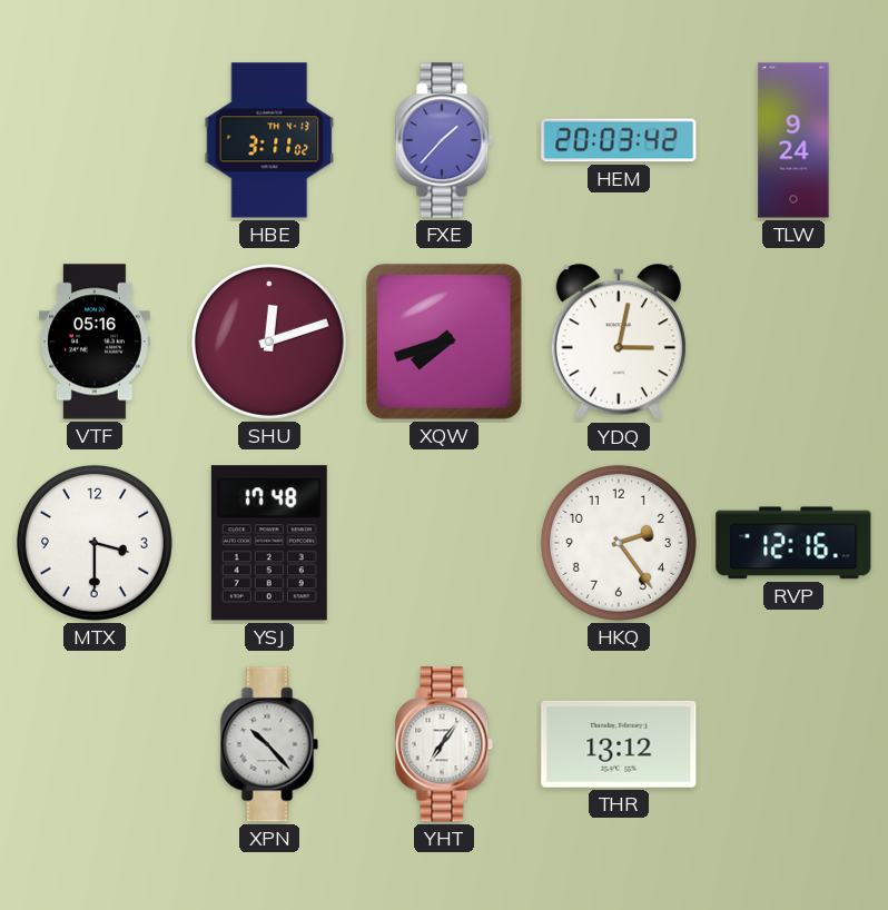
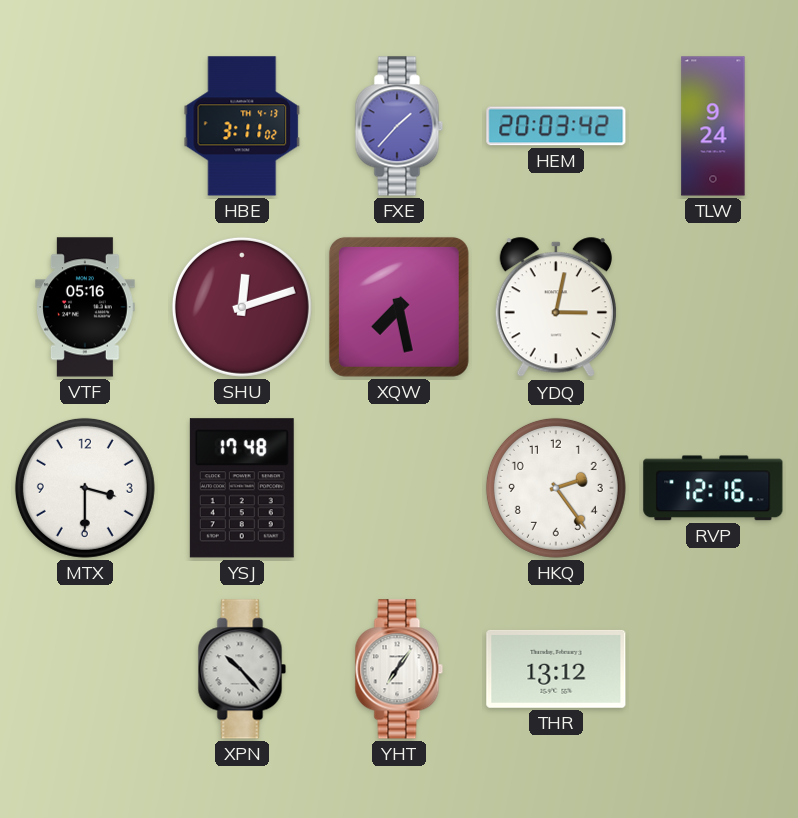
XQW: 7:42 -> 7:28
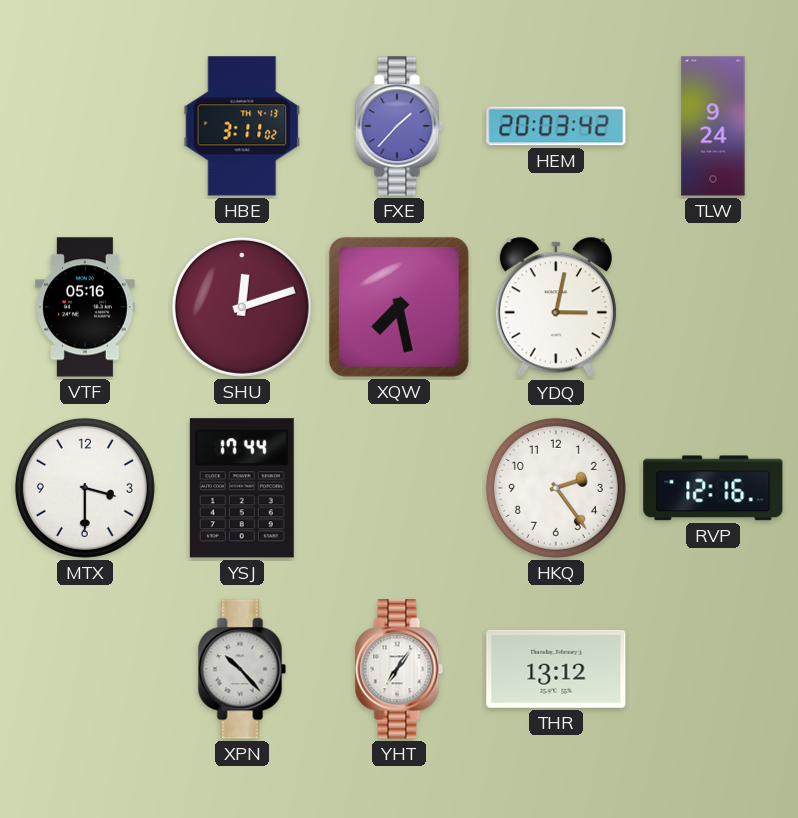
YSJ: 17:48 -> 17:44
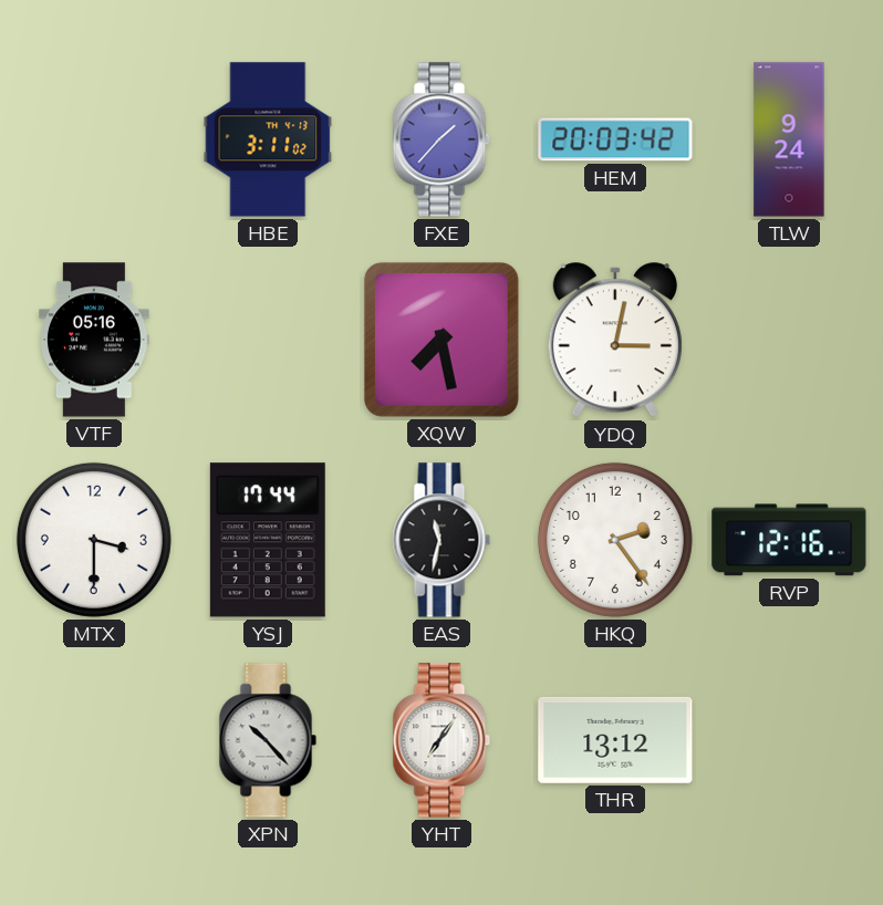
SHU: 12:12 -> none
EAS: none -> 11:32
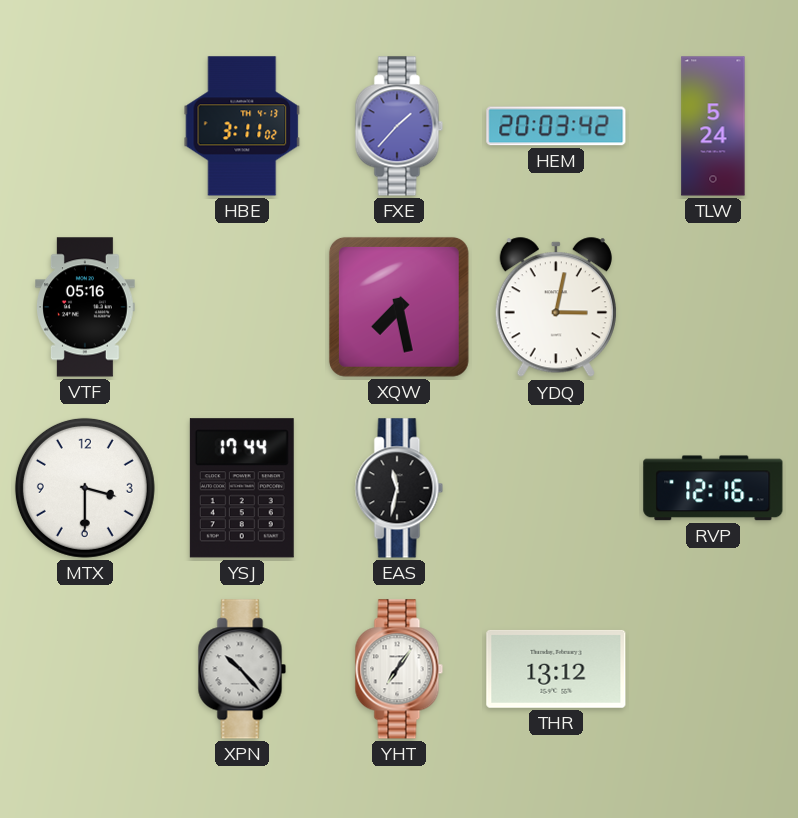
TLW: 9:24 -> 5:24
HKQ: 2:24 -> none
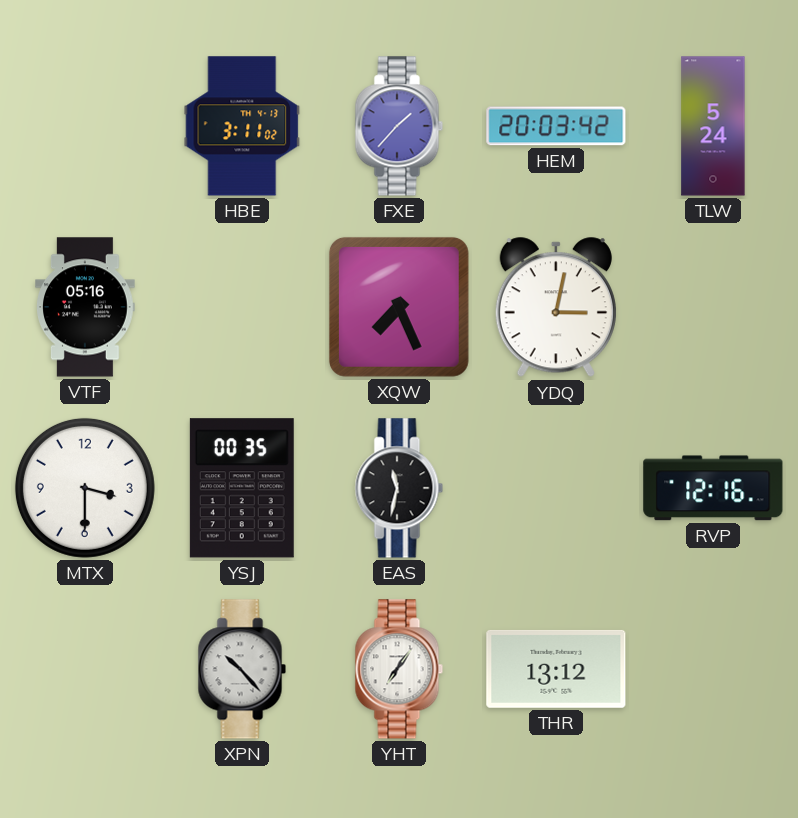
XQW: 7:28 -> 7:26
YSJ: 17:44 -> 00:35
